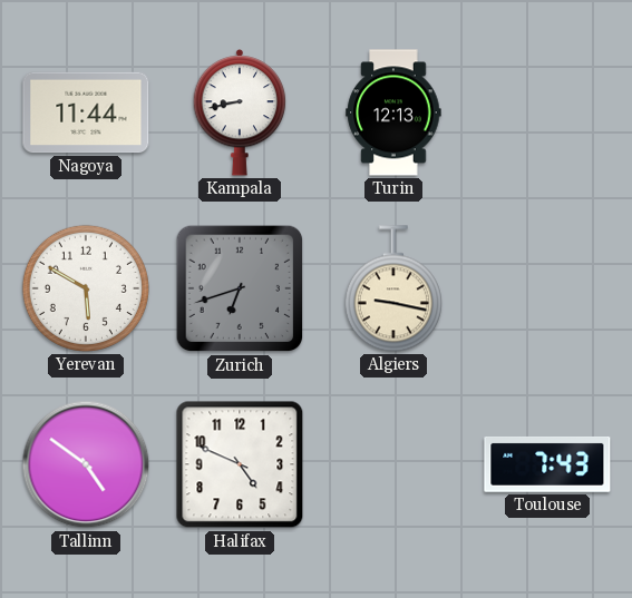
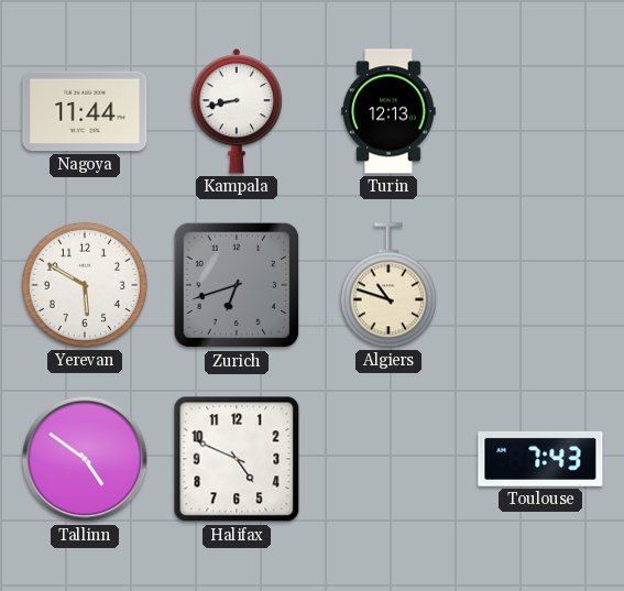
Algiers: 9:17 -> 10:48
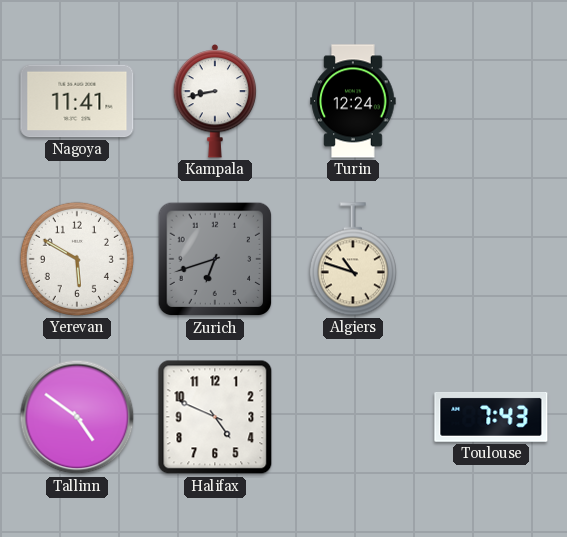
Nagoya: 11:44 -> 11:41
Turin: 12:13 -> 12:24
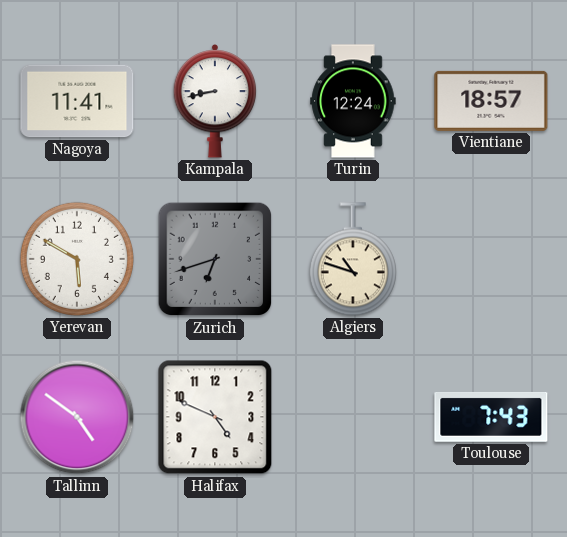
Vientiane: none -> 18:57
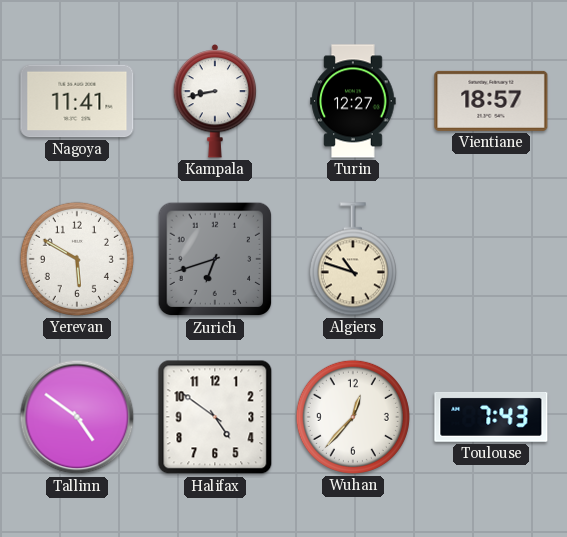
Turin: 12:24 -> 12:27
Halifax: 4:49 -> 4:51
Wuhan: none -> 12:37
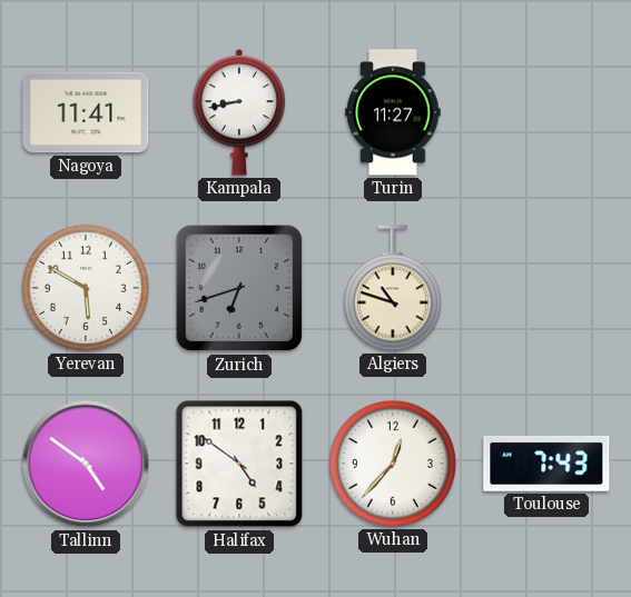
Turin: 12:27 -> 11:27
Vientiane: 18:57 -> none
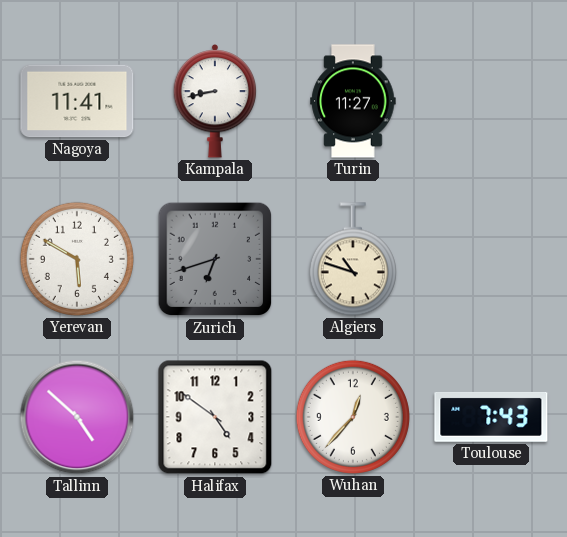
Tallinn: 4:51 -> 4:52
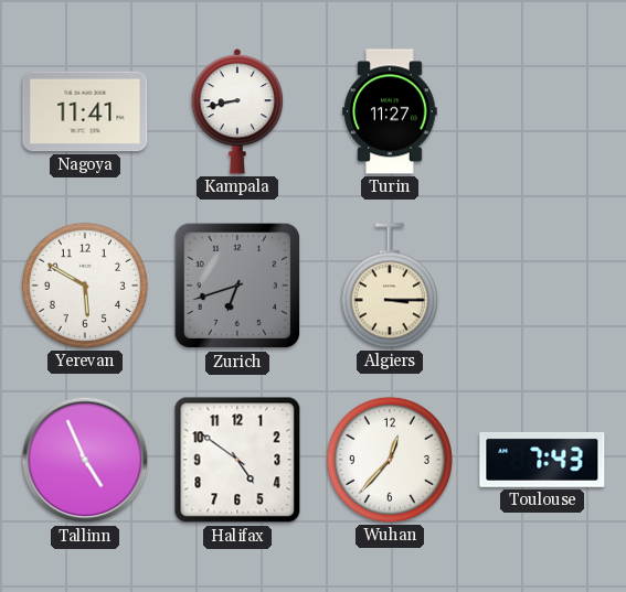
Algiers: 10:48 -> 3:15
Tallinn: 4:52 -> 4:56
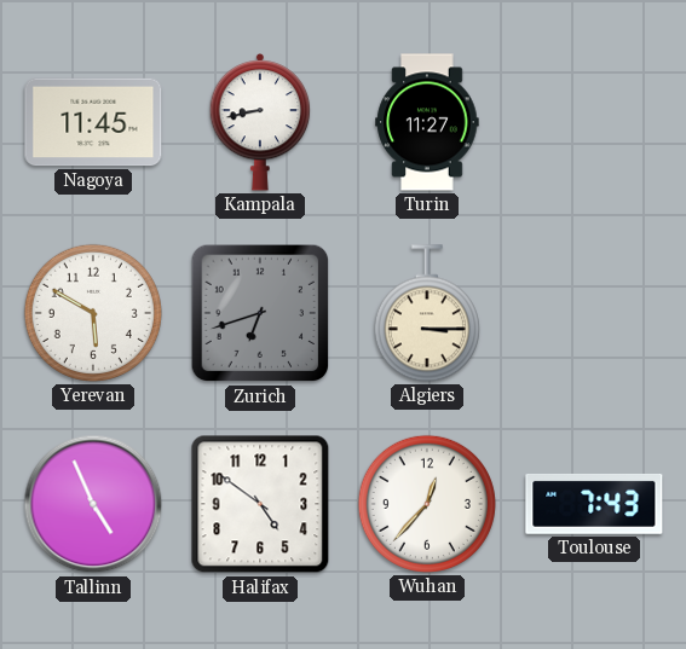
Nagoya: 11:41 -> 11:45
